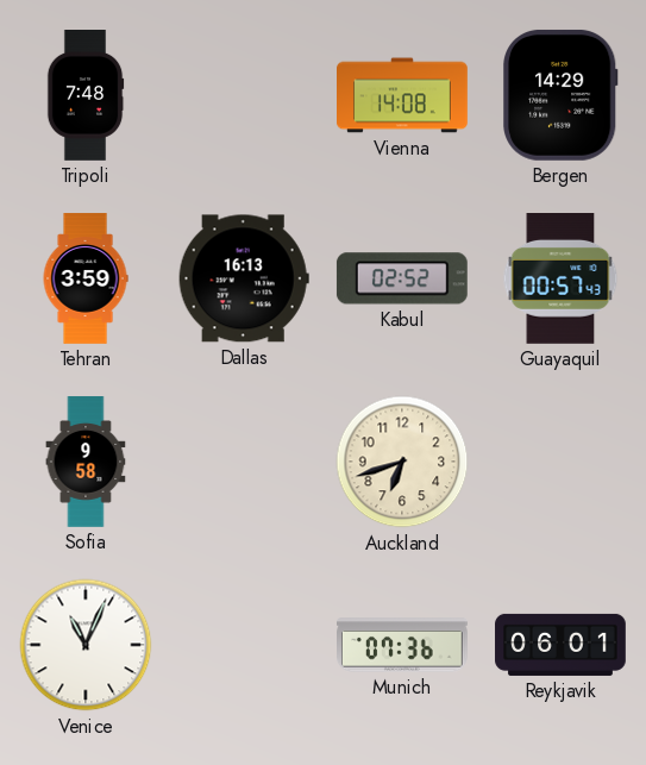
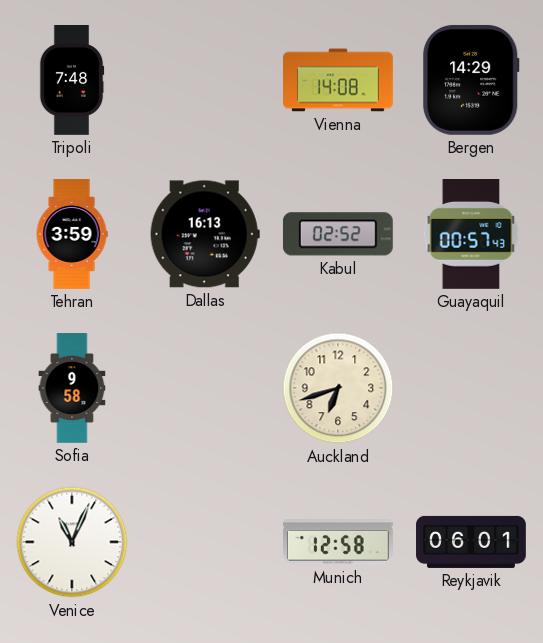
Munich: 07:36 -> 12:58
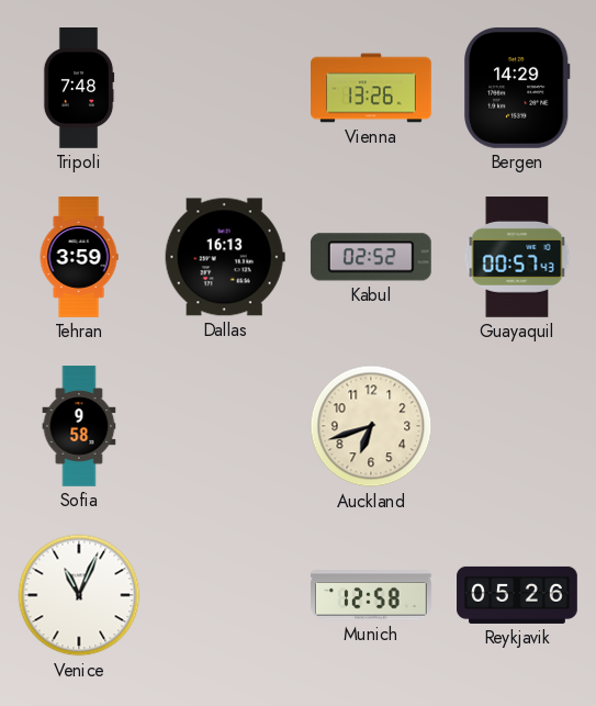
Vienna: 14:08 -> 13:26
Reykjavik: 06:01 -> 05:26
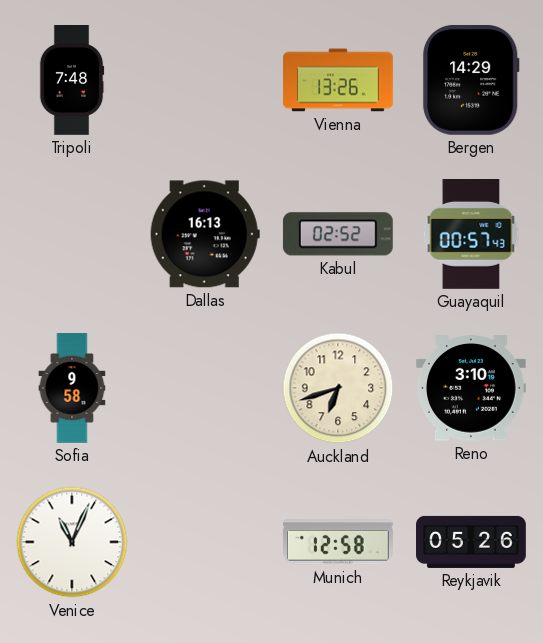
Tehran: 3:59 -> none
Reno: none -> 3:10
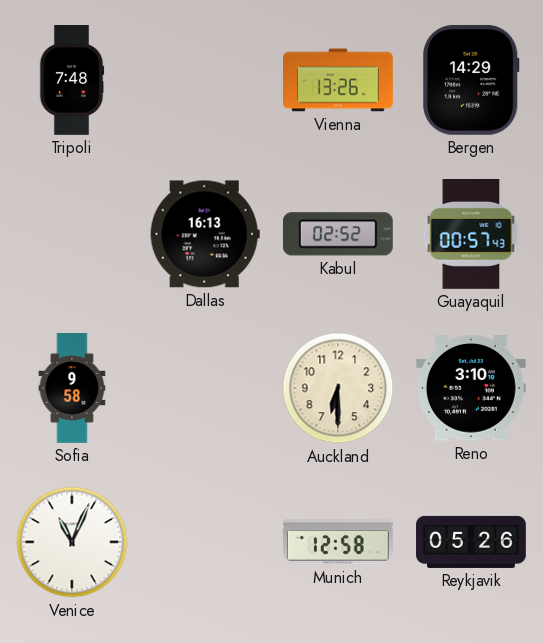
Auckland: 6:42 -> 6:30
